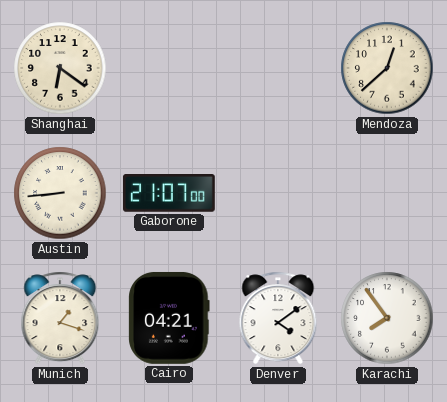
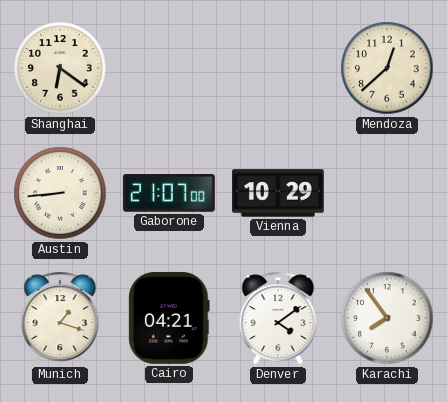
Vienna: none -> 10:29
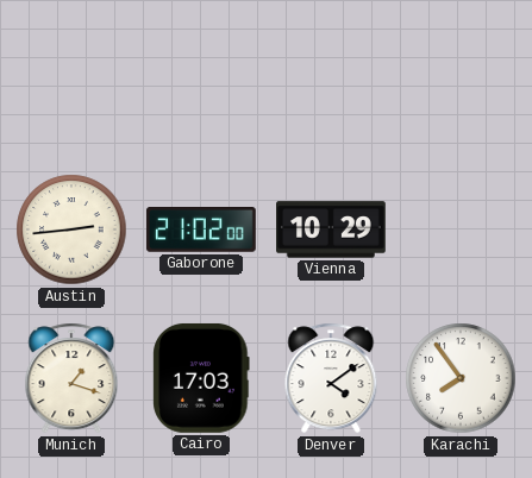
Shanghai: 6:21 -> none
Mendoza: 12:38 -> none
Austin: 8:44 -> 2:44
Gaborone: 21:07 -> 21:02
Cairo: 04:21 -> 17:03
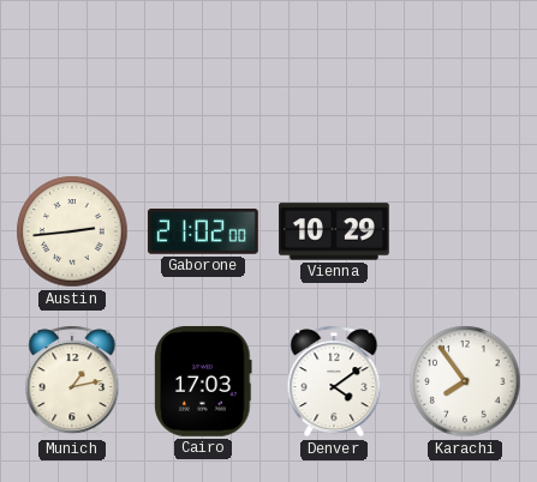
Munich: 1:18 -> 1:13
